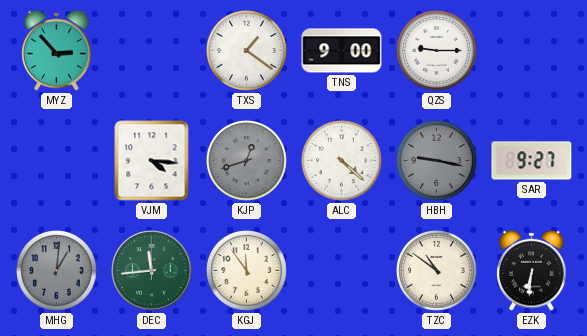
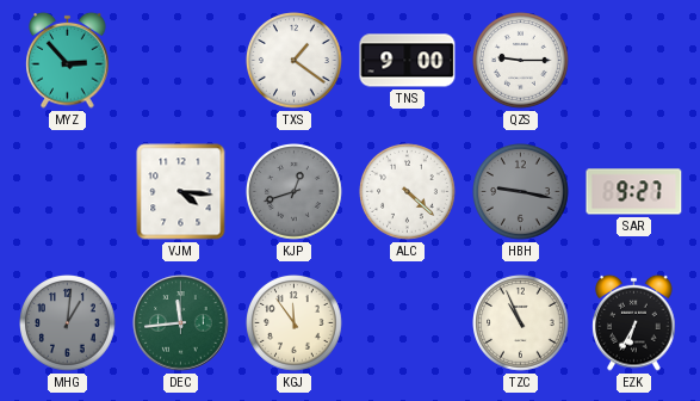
TZC: 10:51 -> 10:56
EZK: 6:31 -> 6:35
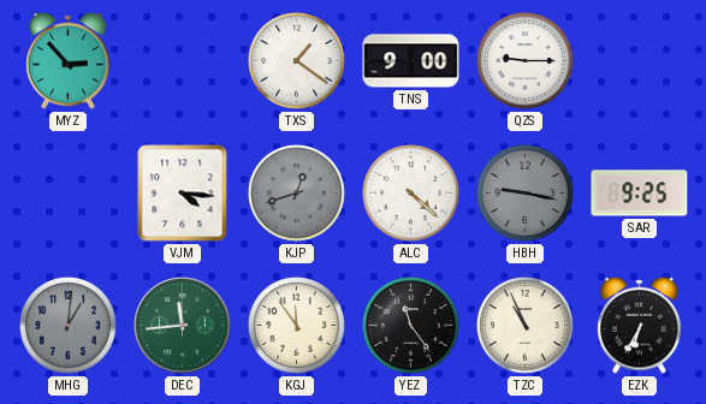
SAR: 9:27 -> 9:25
YEZ: none -> 11:24
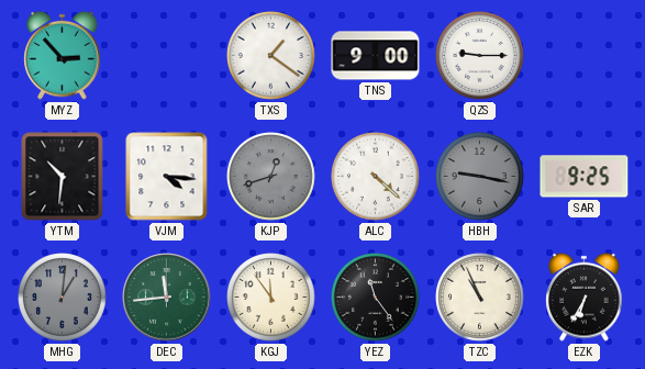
YTM: none -> 10:31
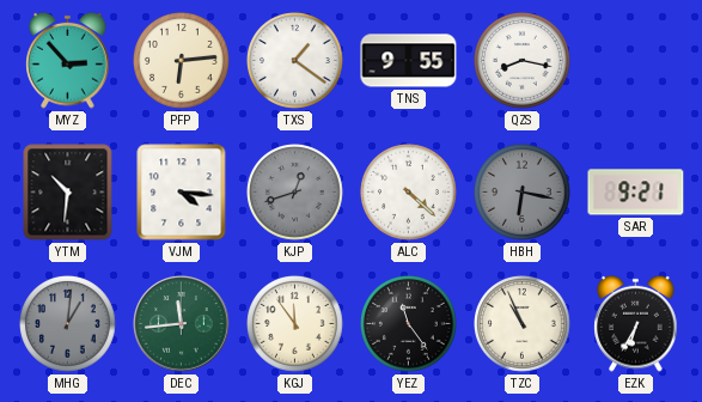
PFP: none -> 6:14
TNS: 9:00 -> 9:55
QZS: 9:15 -> 8:17
HBH: 9:17 -> 6:17
SAR: 9:25 -> 9:21
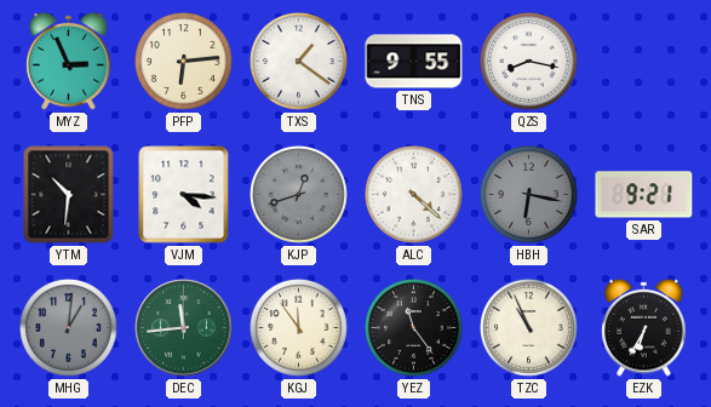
MYZ: 2:53 -> 2:56
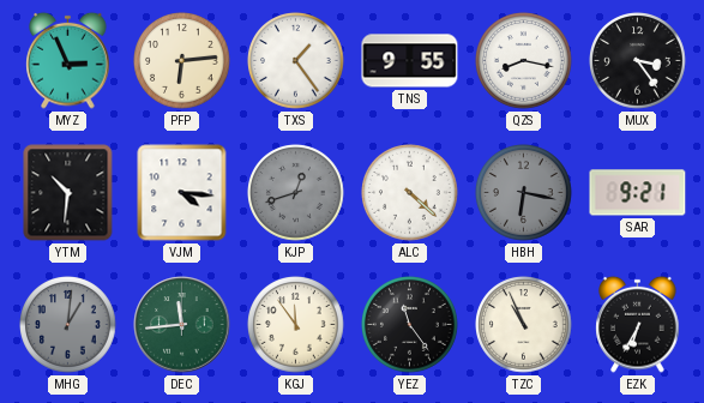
TXS: 1:21 -> 1:24
MUX: none -> 3:24
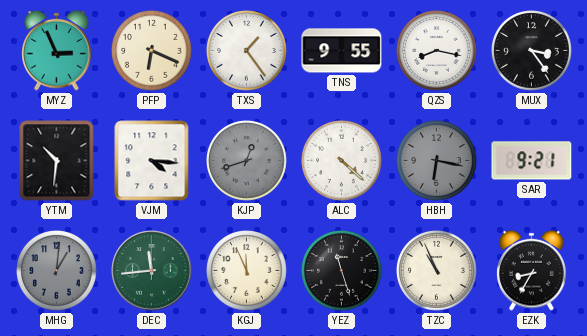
PFP: 6:14 -> 6:19
KGJ: 11:54 -> 11:56
YEZ: 11:24 -> 11:27
EZK: 6:35 -> 8:35
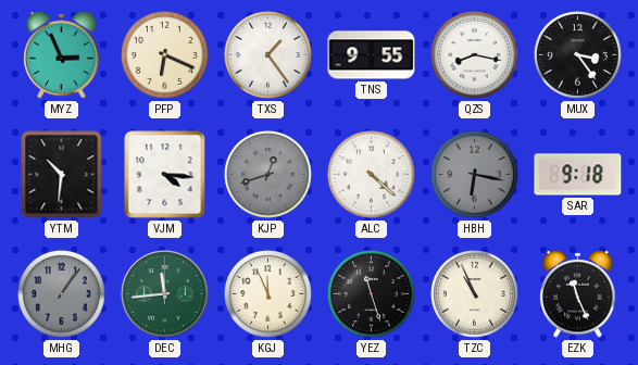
SAR: 9:21 -> 9:18
MHG: 1:01 -> 1:06
EZK: 8:35 -> 11:26
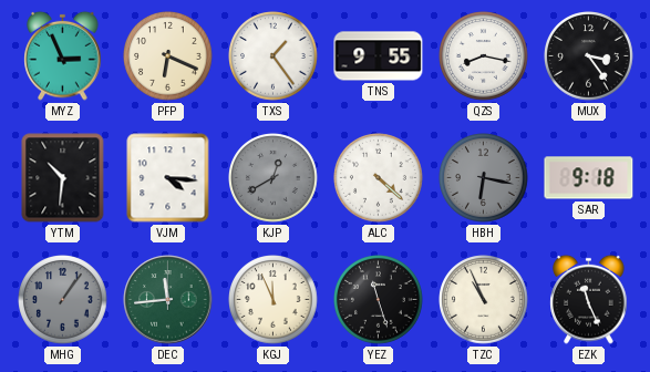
KJP: 12:42 -> 12:40
